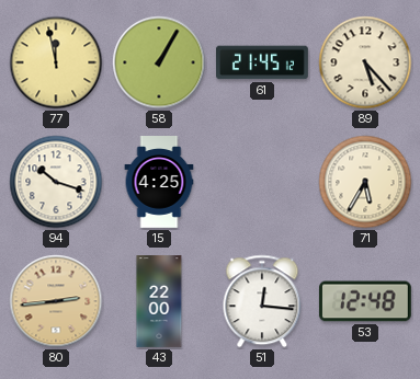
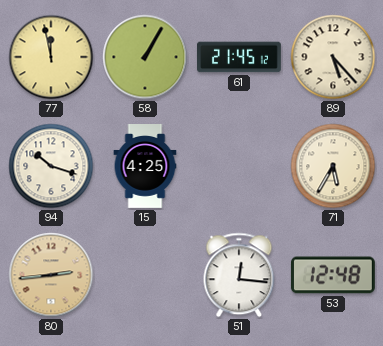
43: 22:00 -> none
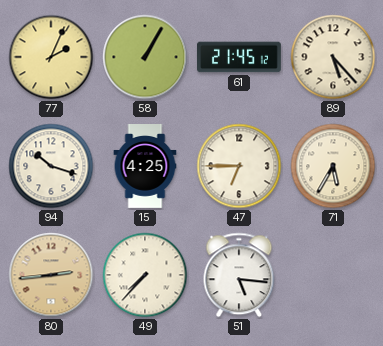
77: 11:58 -> 2:04
47: none -> 6:45
49: none -> 7:37
51: 12:16 -> 5:16
53: 12:48 -> none
